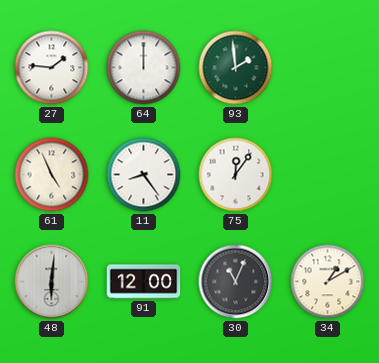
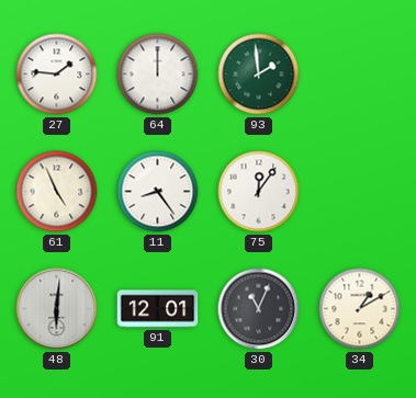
91: 12:00 -> 12:01
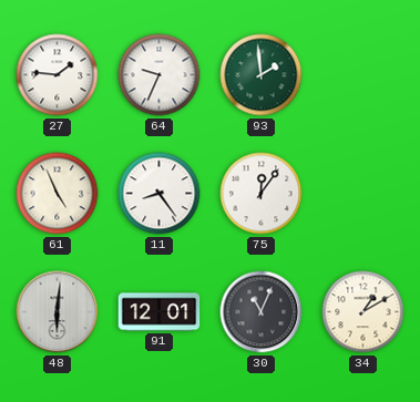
64: 12:00 -> 9:34
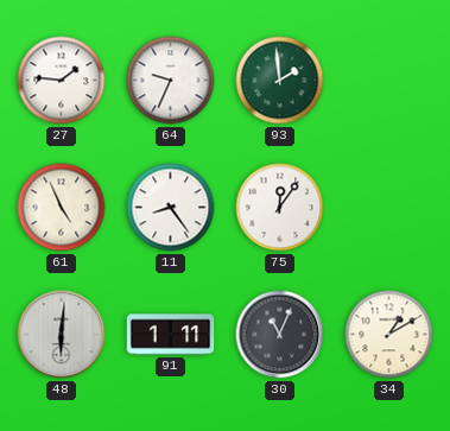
91: 12:01 -> 1:11
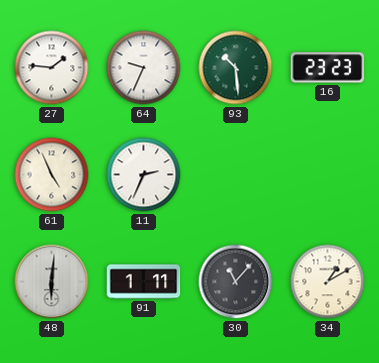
93: 1:59 -> 10:29
16: none -> 23:23
11: 8:24 -> 2:34
75: 12:06 -> none
30: 11:04 -> 11:07
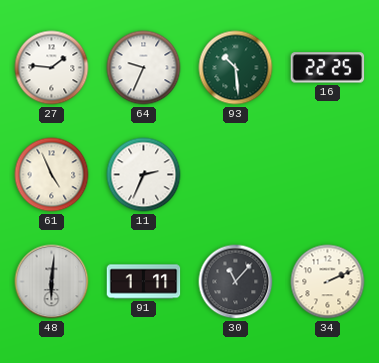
16: 23:23 -> 22:25
34: 1:10 -> 2:11
